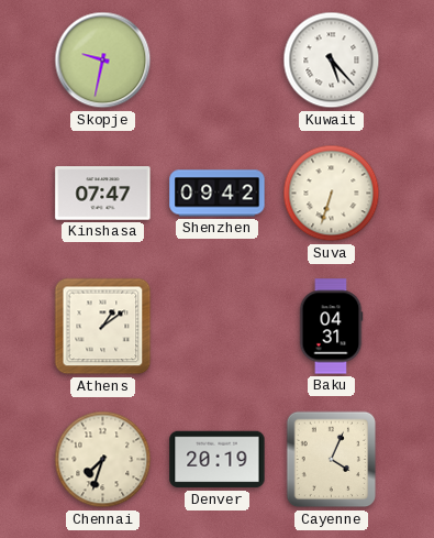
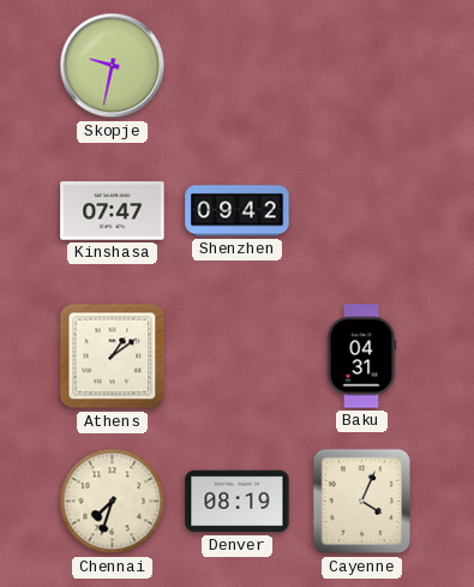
Kuwait: 5:23 -> none
Suva: 6:33 -> none
Denver: 20:19 -> 08:19
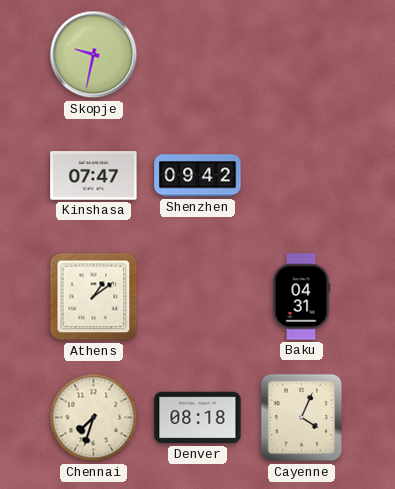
Denver: 08:19 -> 08:18
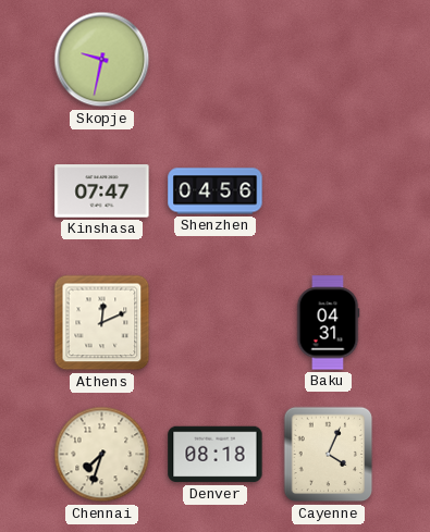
Shenzhen: 09:42 -> 04:56
Athens: 1:09 -> 12:11
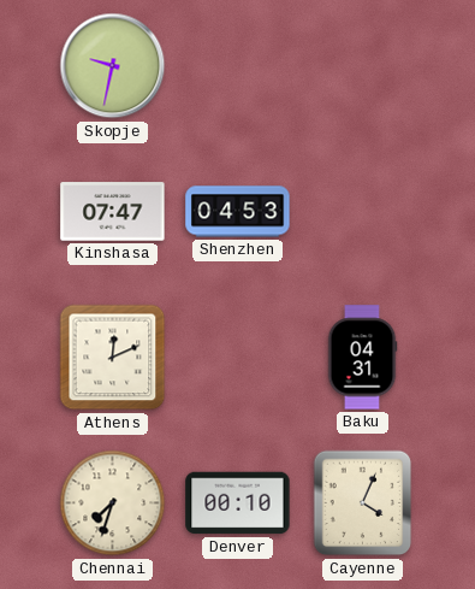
Shenzhen: 04:56 -> 04:53
Denver: 08:18 -> 00:10
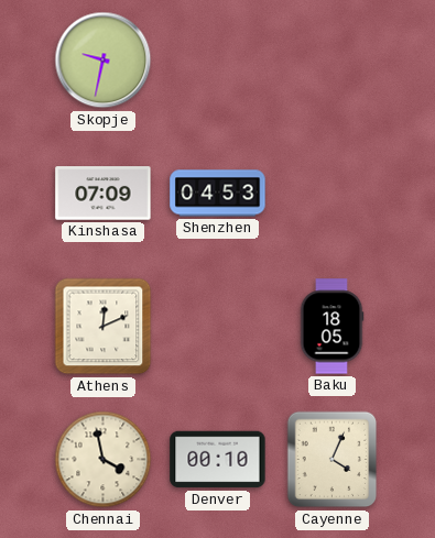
Kinshasa: 07:47 -> 07:09
Baku: 04:31 -> 18:05
Chennai: 7:33 -> 3:58
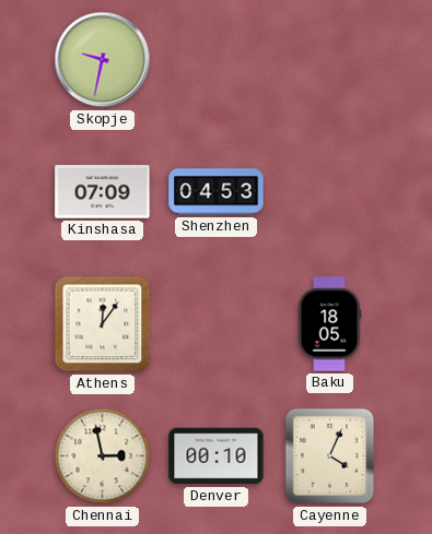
Athens: 12:11 -> 12:06
Chennai: 3:58 -> 2:58
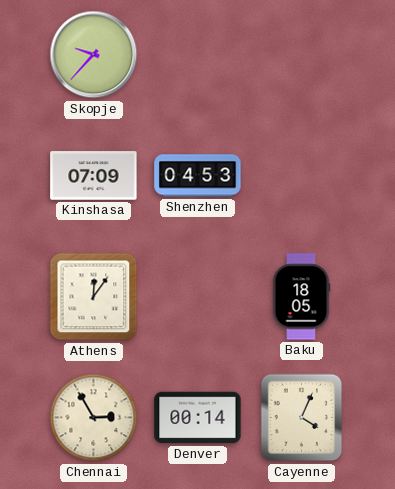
Skopje: 9:32 -> 9:37
Chennai: 2:58 -> 2:55
Denver: 00:10 -> 00:14
